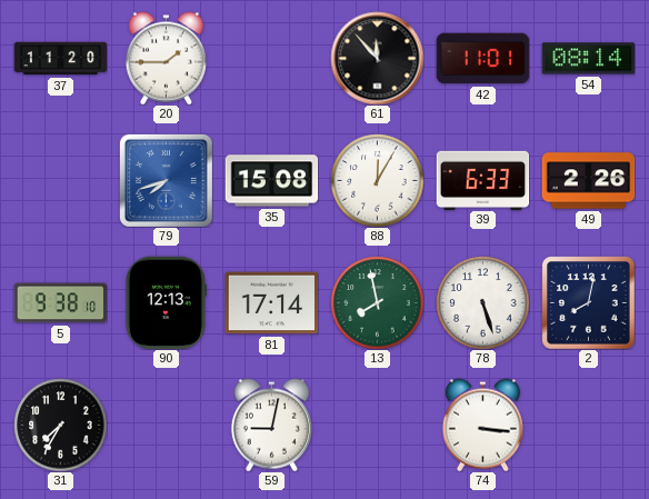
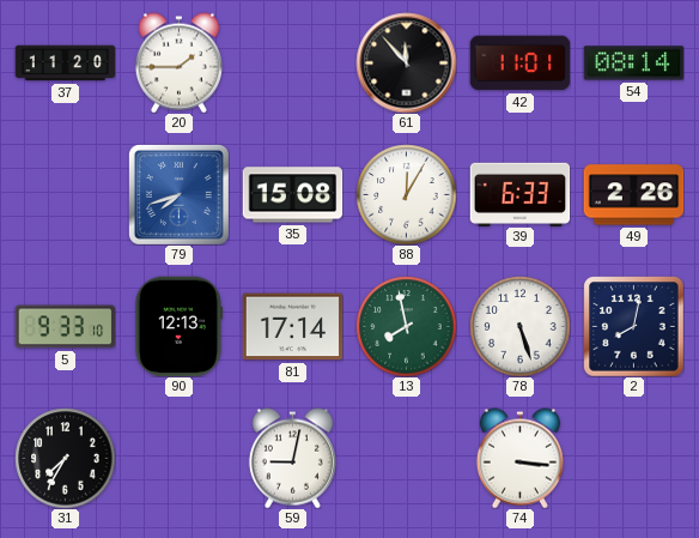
5: 9:38 -> 9:33
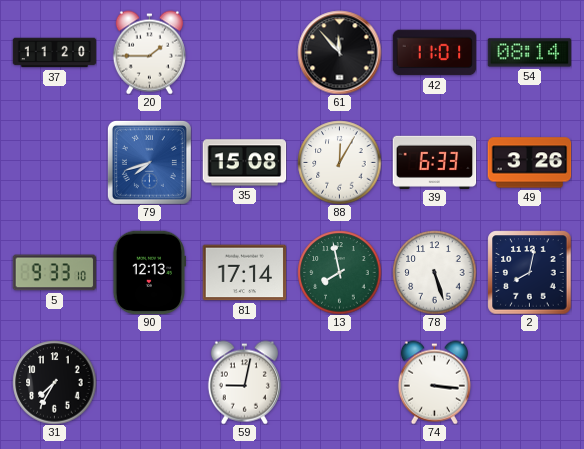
49: 2:26 -> 3:26
